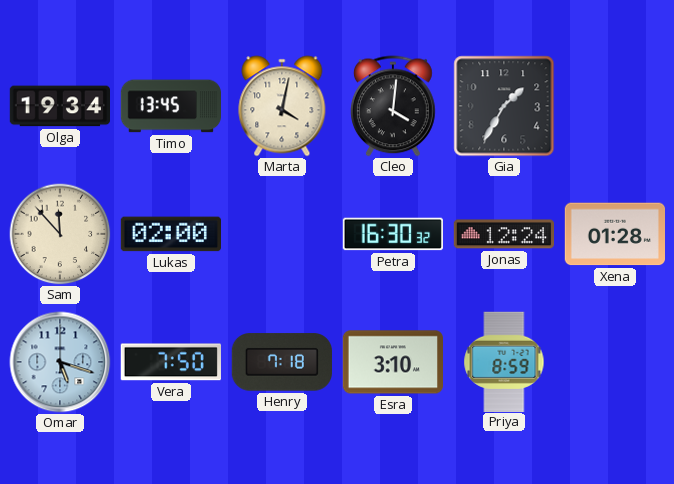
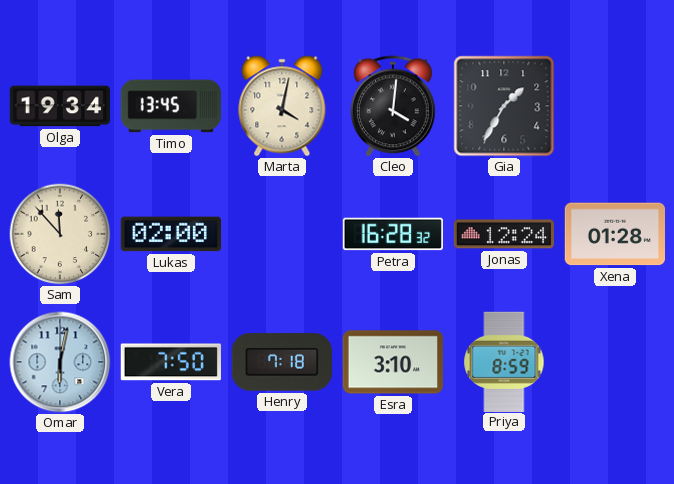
Petra: 16:30 -> 16:28
Omar: 5:18 -> 6:02
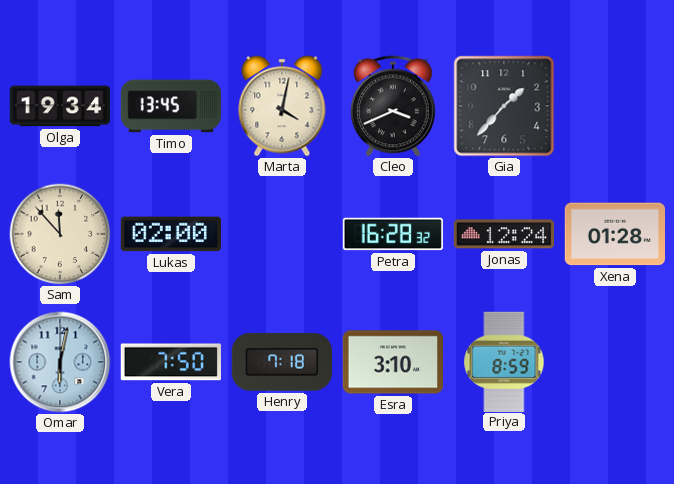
Cleo: 4:01 -> 3:41
Gia: 1:35 -> 1:37
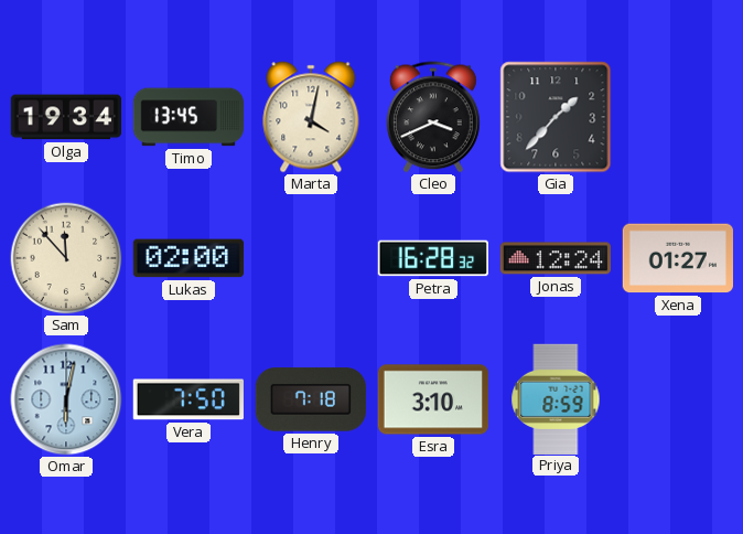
Xena: 01:28 -> 01:27
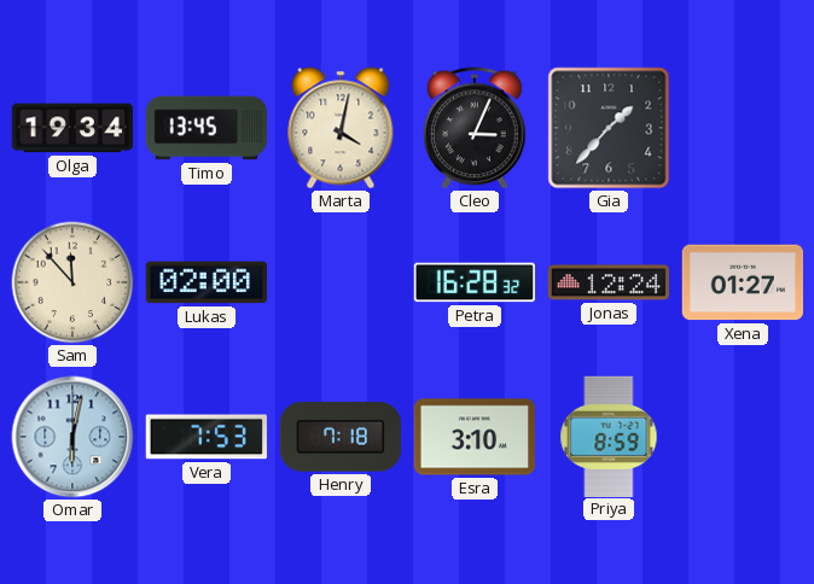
Cleo: 3:41 -> 3:04
Vera: 7:50 -> 7:53
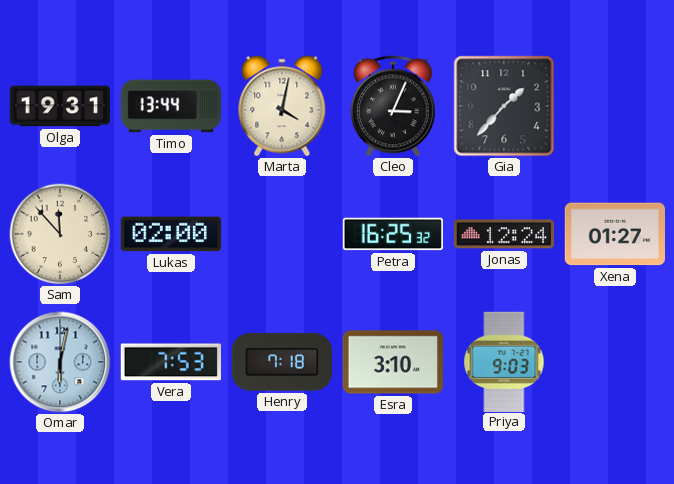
Olga: 19:34 -> 19:31
Timo: 13:45 -> 13:44
Petra: 16:28 -> 16:25
Priya: 8:59 -> 9:03
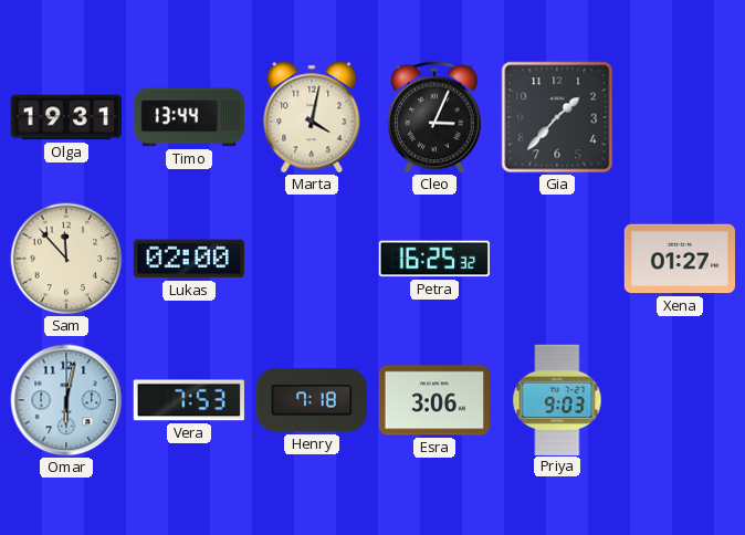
Jonas: 12:24 -> none
Esra: 3:10 -> 3:06
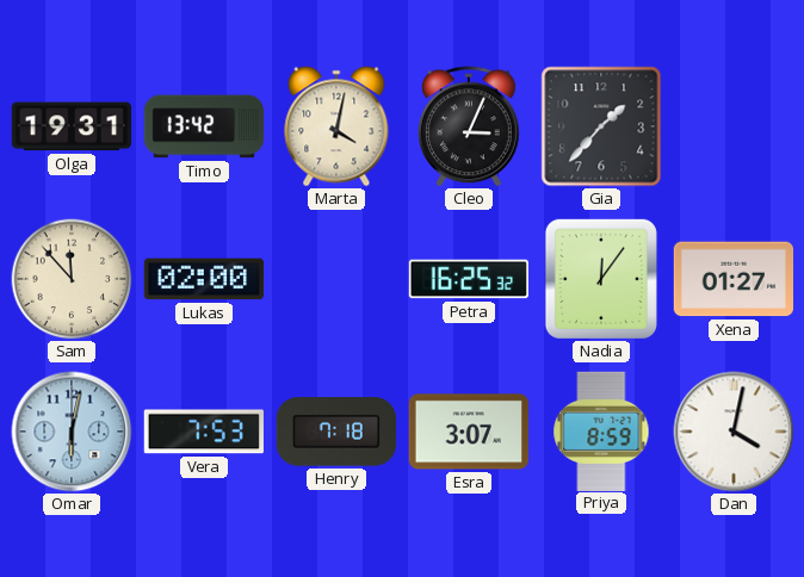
Timo: 13:44 -> 13:42
Nadia: none -> 12:06
Esra: 3:06 -> 3:07
Priya: 9:03 -> 8:59
Dan: none -> 4:02
